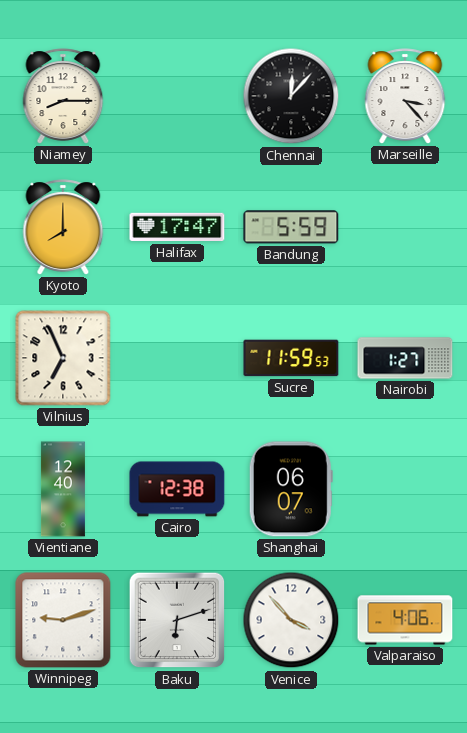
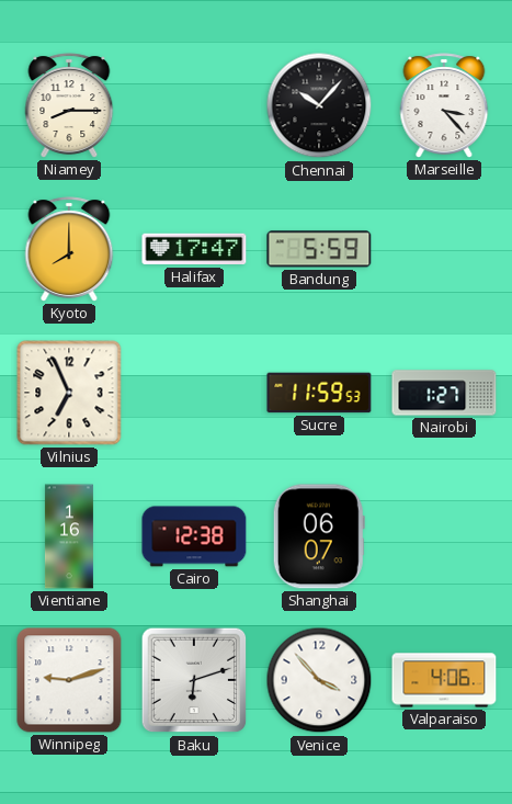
Chennai: 12:07 -> 10:07
Vientiane: 12:40 -> 1:16
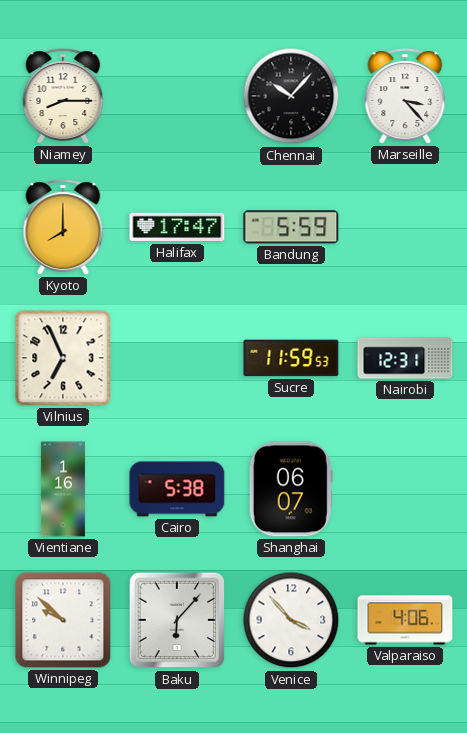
Nairobi: 1:27 -> 12:31
Cairo: 12:38 -> 5:38
Winnipeg: 9:12 -> 9:52
Baku: 6:12 -> 6:07
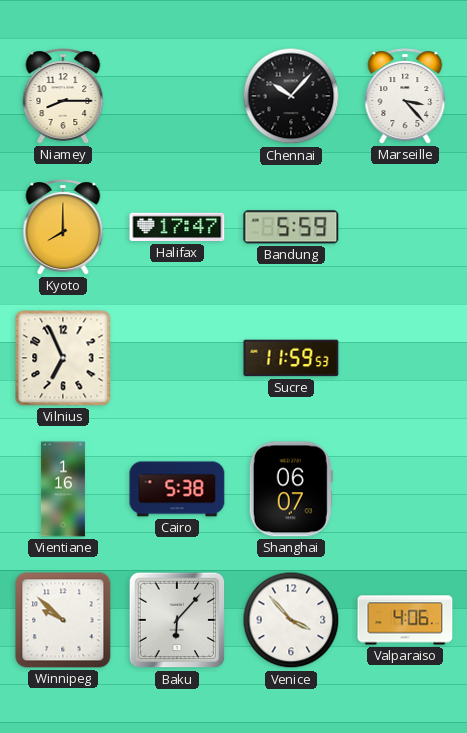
Nairobi: 12:31 -> none
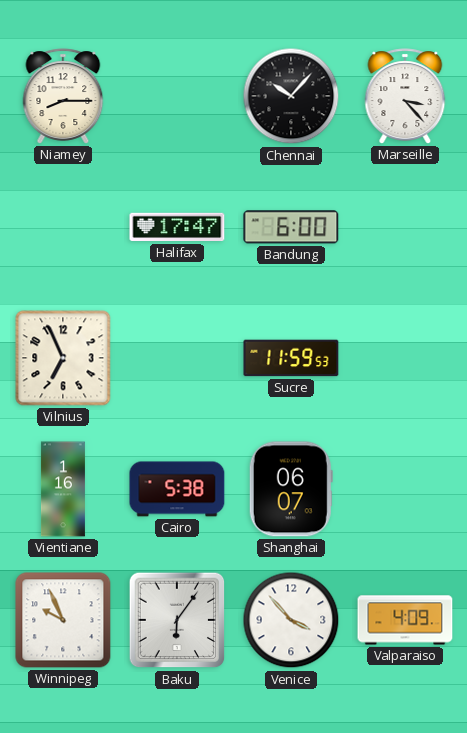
Kyoto: 8:00 -> none
Bandung: 5:59 -> 6:00
Winnipeg: 9:52 -> 9:56
Baku: 6:07 -> 6:06
Valparaiso: 4:06 -> 4:09
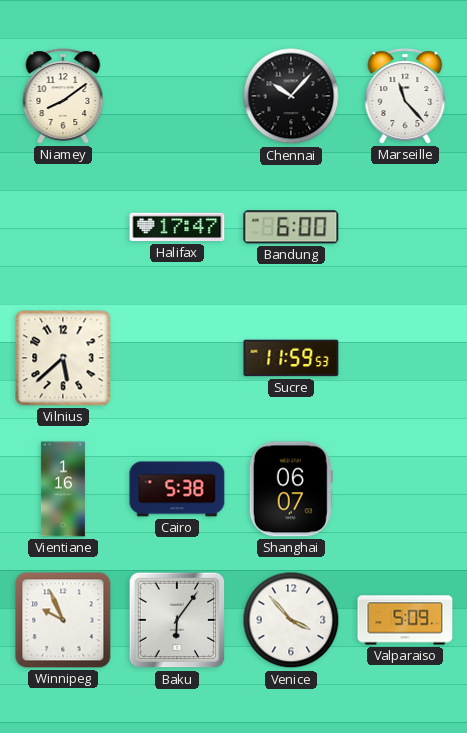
Niamey: 8:15 -> 8:09
Marseille: 3:23 -> 11:23
Vilnius: 6:56 -> 5:38
Valparaiso: 4:09 -> 5:09
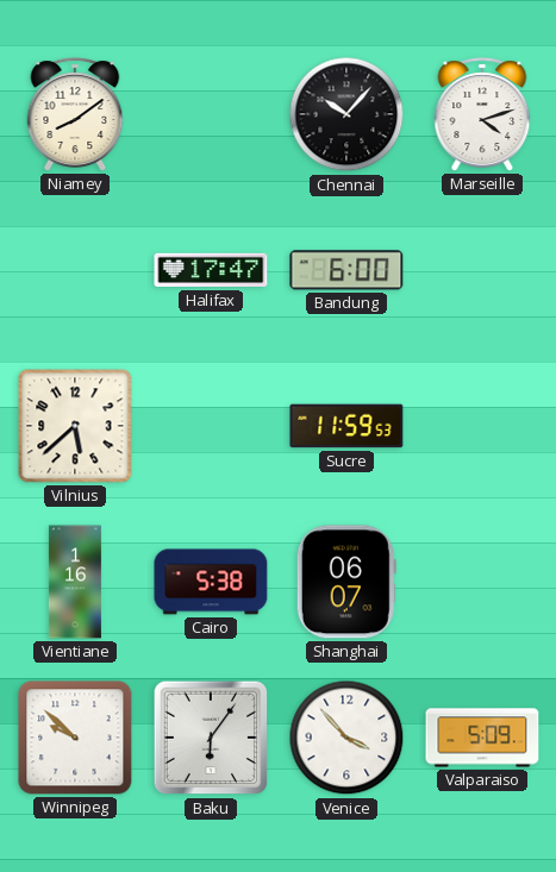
Marseille: 11:23 -> 4:12
Winnipeg: 9:56 -> 9:52
